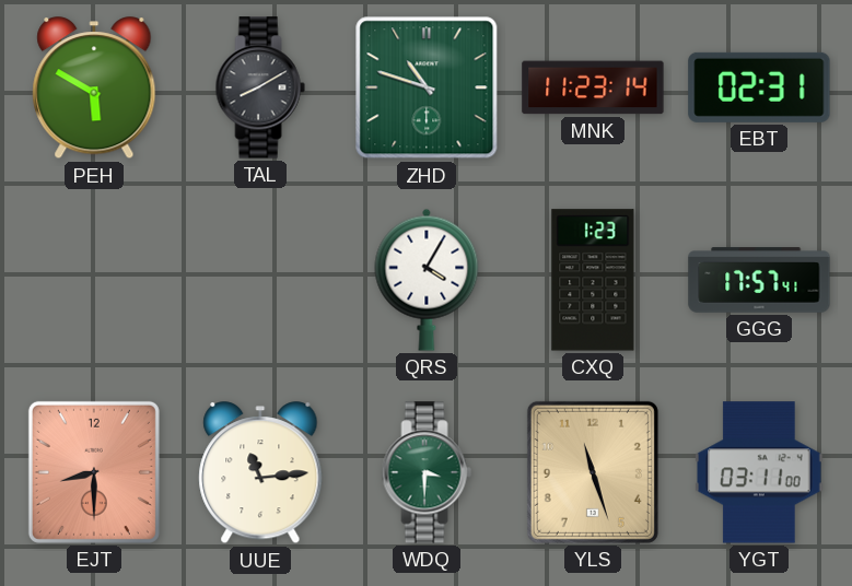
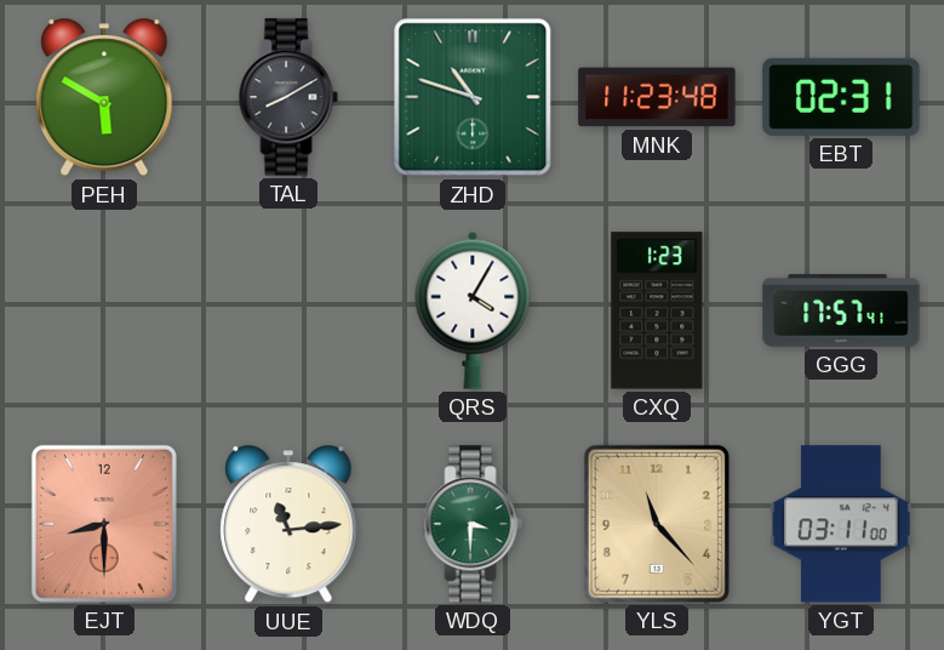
MNK: 11:23:14 -> 11:23:48
YLS: 11:27 -> 11:23
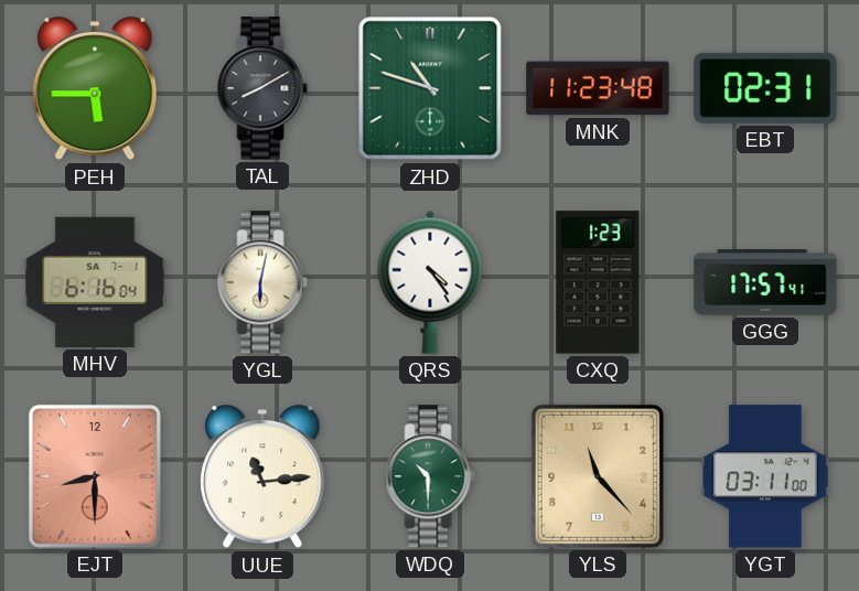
PEH: 5:50 -> 5:45
MHV: none -> 6:16
YGL: none -> 6:02
QRS: 4:05 -> 4:24
WDQ: 3:30 -> 10:30
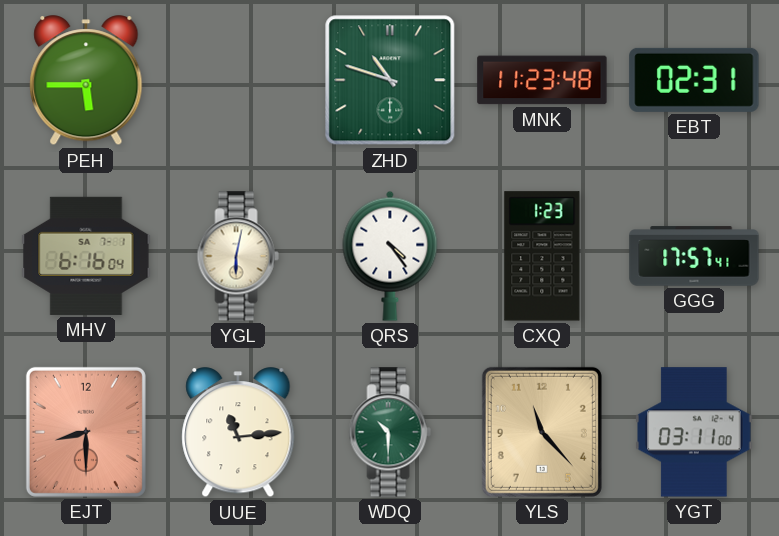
TAL: 8:10 -> none
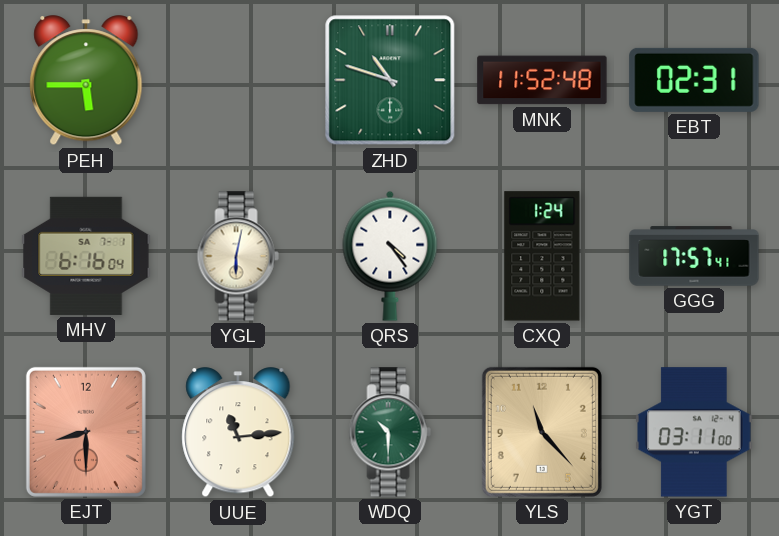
MNK: 11:23 -> 11:52
CXQ: 1:23 -> 1:24
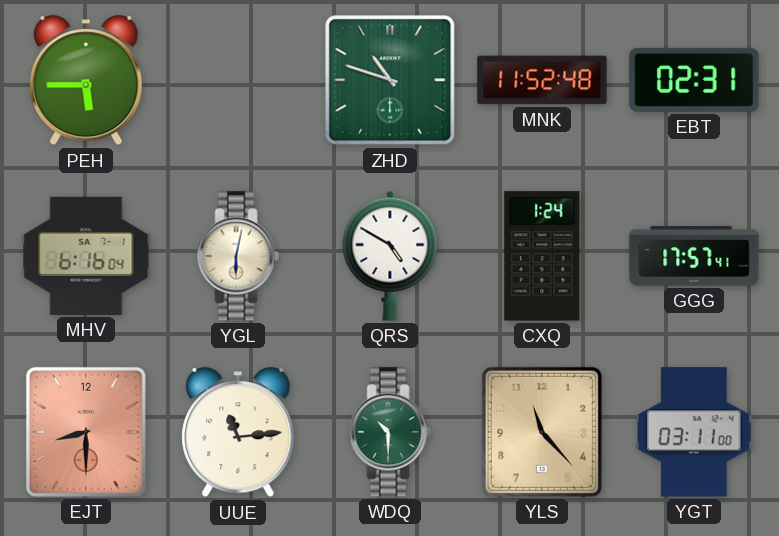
QRS: 4:24 -> 4:50
